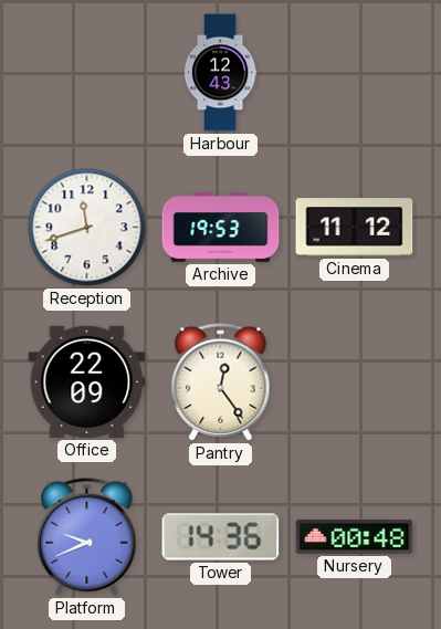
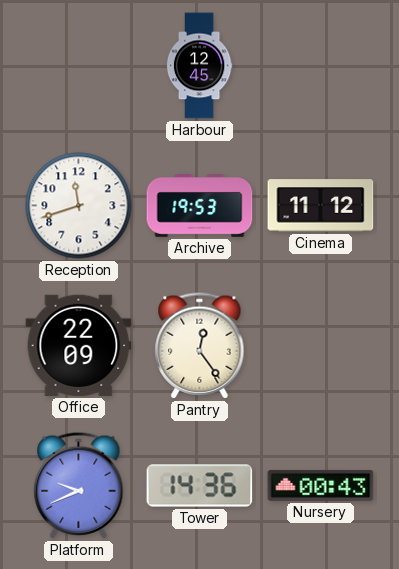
Harbour: 12:43 -> 12:45
Nursery: 00:48 -> 00:43
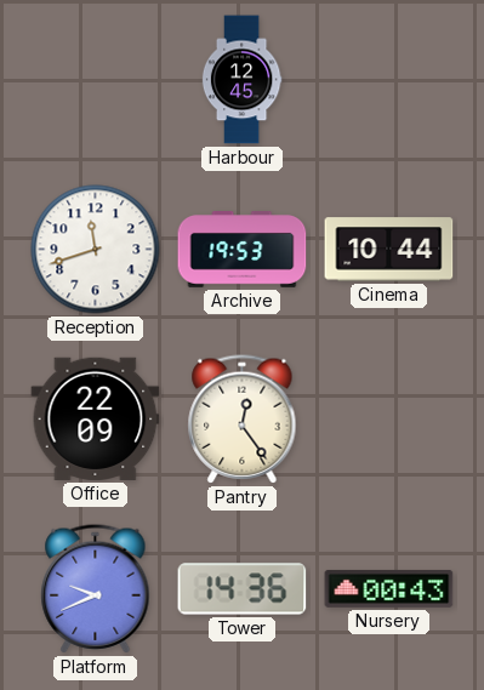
Cinema: 11:12 -> 10:44
